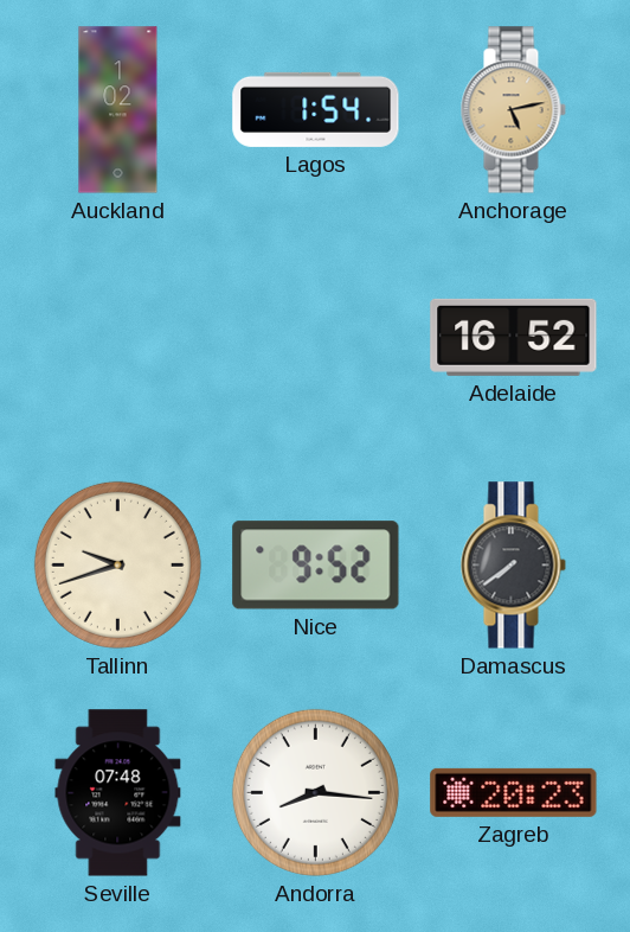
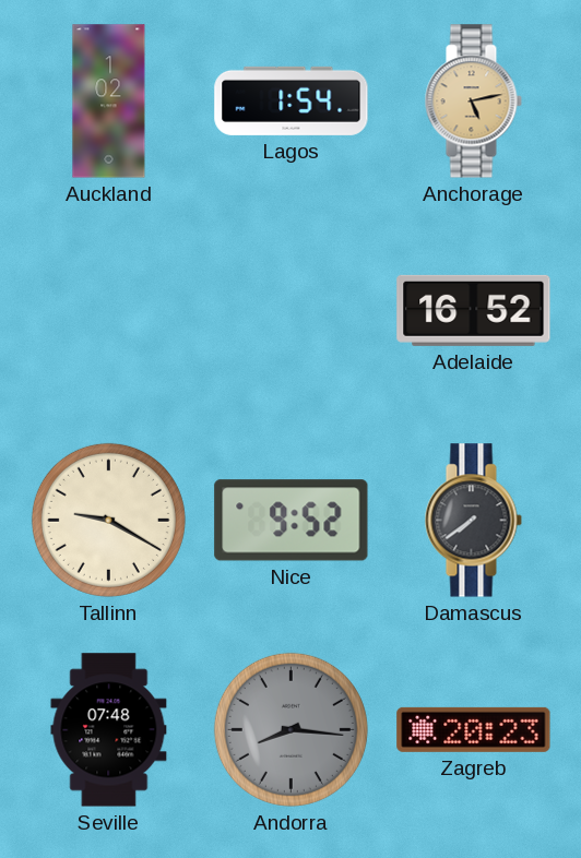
Tallinn: 9:42 -> 9:20
Andorra dial: white -> grey
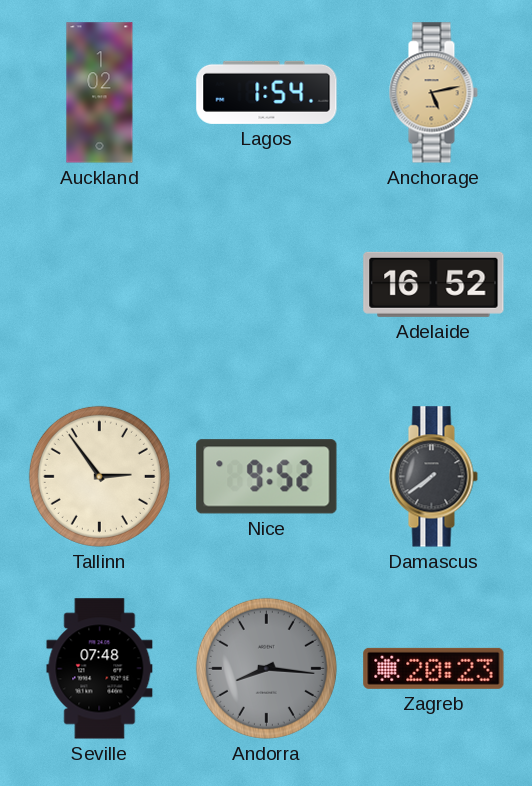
Tallinn: 9:20 -> 2:54
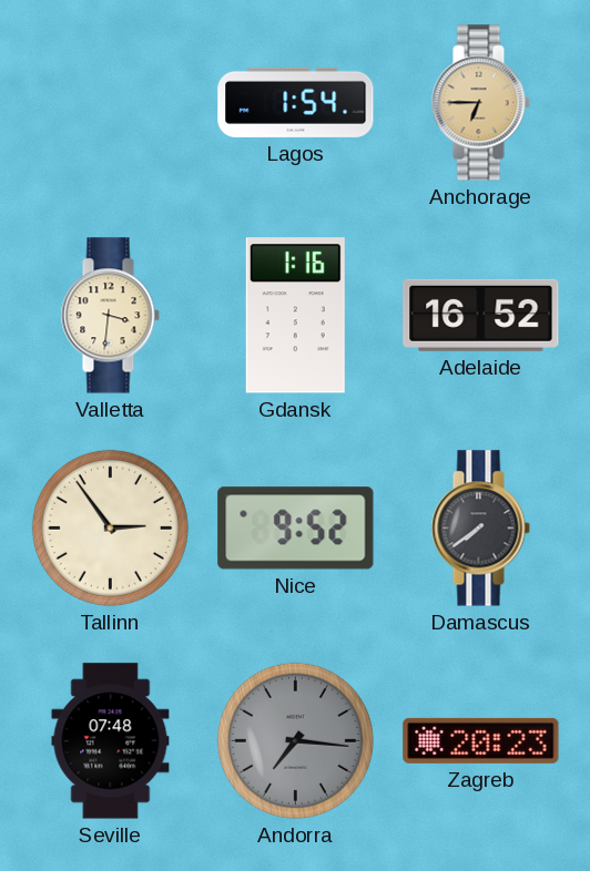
Auckland: 1:02 -> none
Anchorage: 5:13 -> 6:45
Valletta: none -> 3:31
Gdansk: none -> 1:16
Andorra: 8:16 -> 7:16
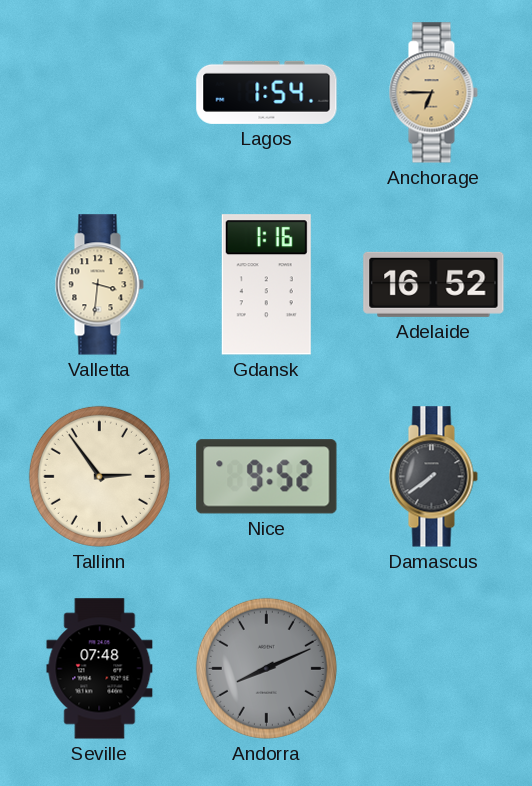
Andorra: 7:16 -> 8:11
Zagreb: 20:23 -> none
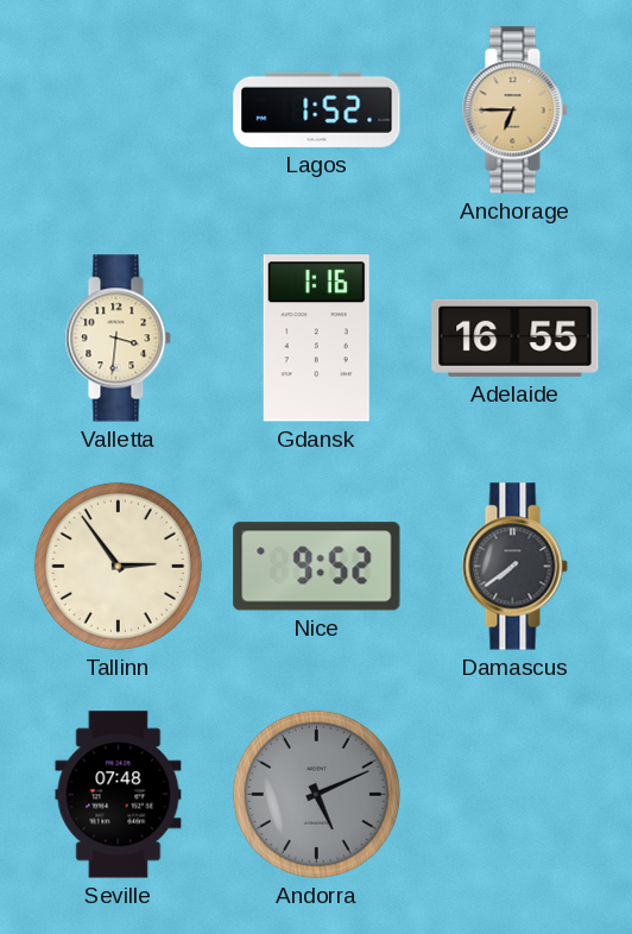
Lagos: 1:54 -> 1:52
Adelaide: 16:52 -> 16:55
Andorra: 8:11 -> 5:11
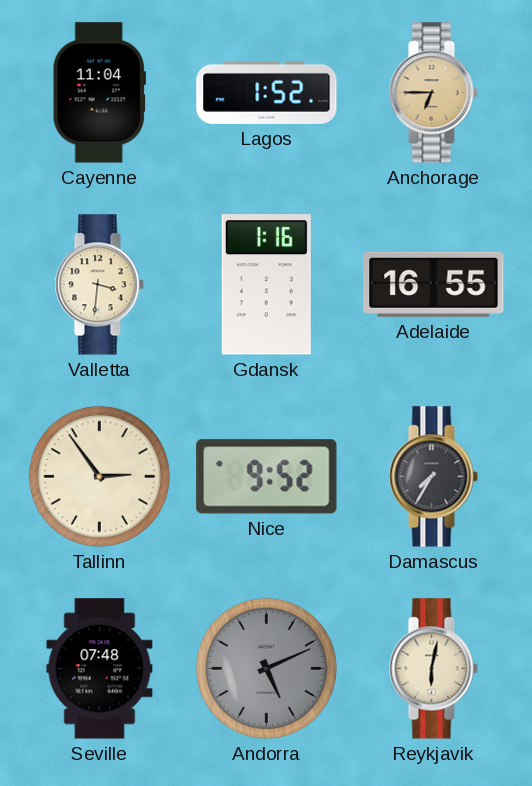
Cayenne: none -> 11:04
Damascus: 7:39 -> 7:35
Reykjavik: none -> 6:02
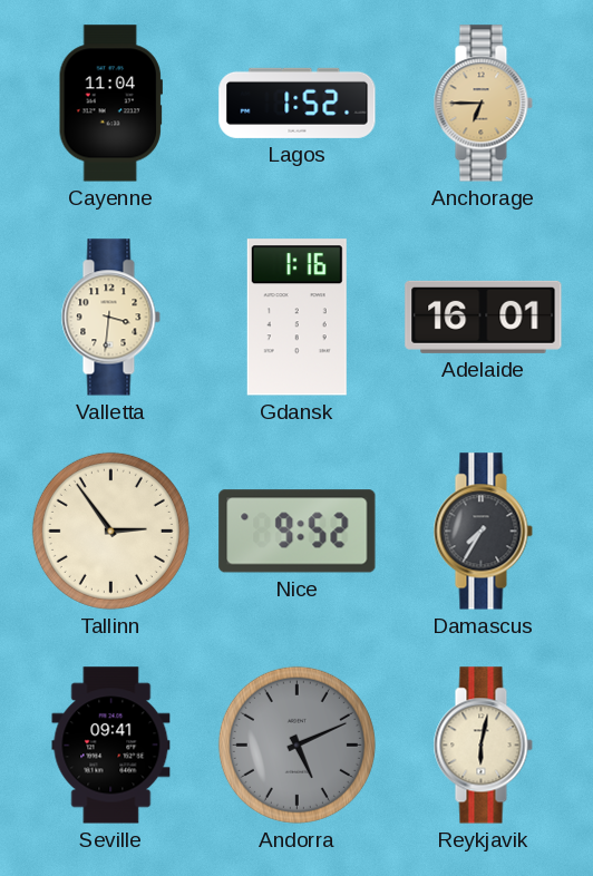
Adelaide: 16:55 -> 16:01
Seville: 07:48 -> 09:41
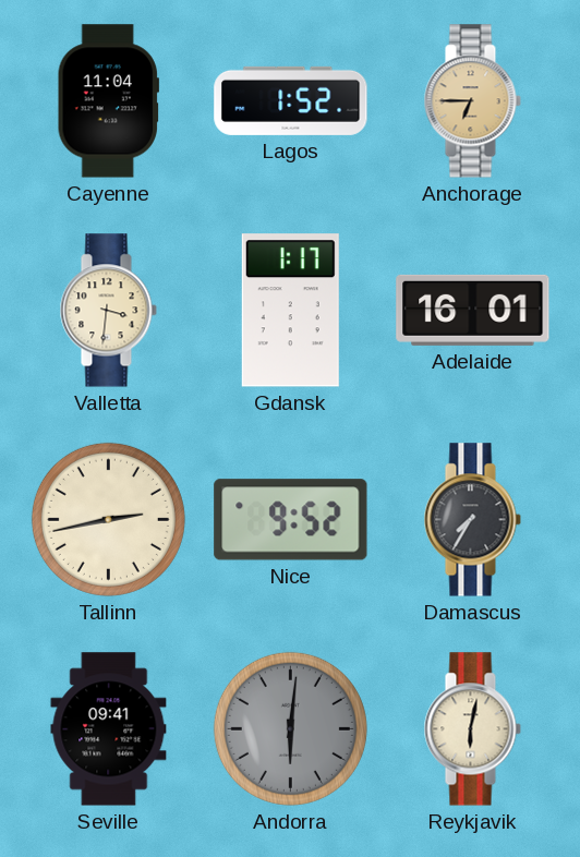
Gdansk: 1:16 -> 1:17
Tallinn: 2:54 -> 2:43
Andorra: 5:11 -> 6:01
